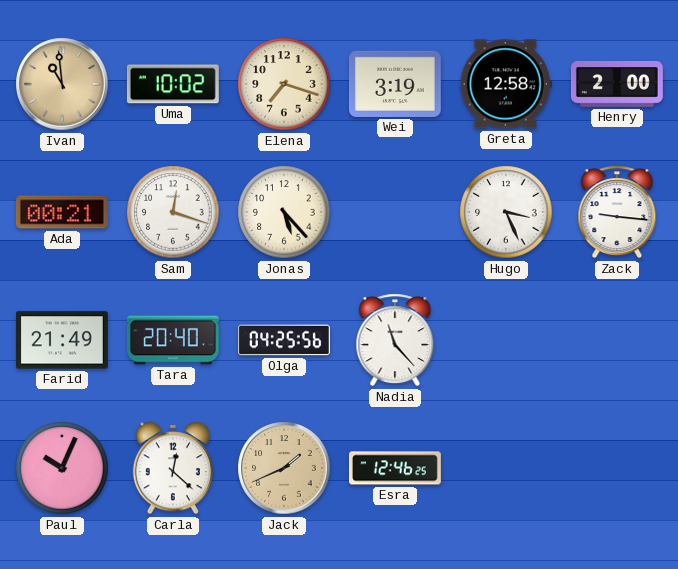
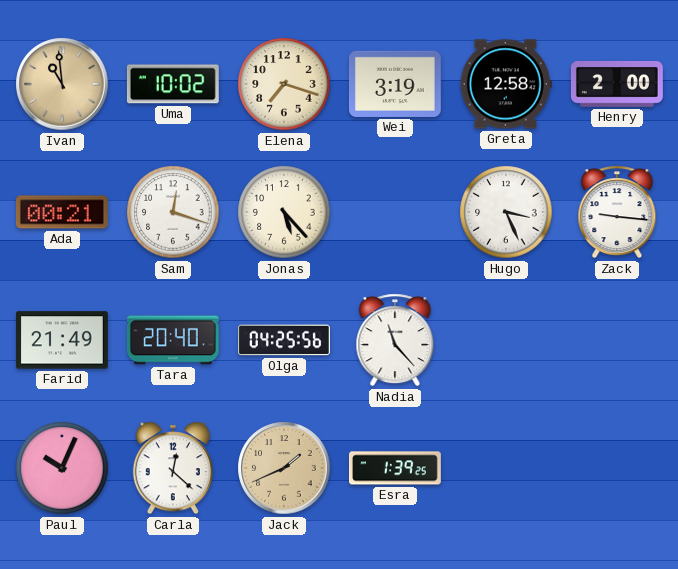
Esra: 12:46 -> 1:39
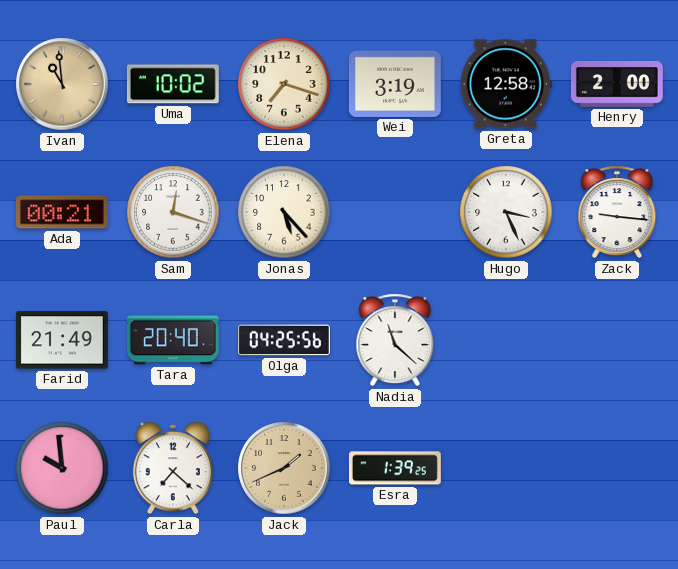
Nadia: 11:23 -> 11:22
Paul: 10:04 -> 9:59
Carla: 12:22 -> 7:22
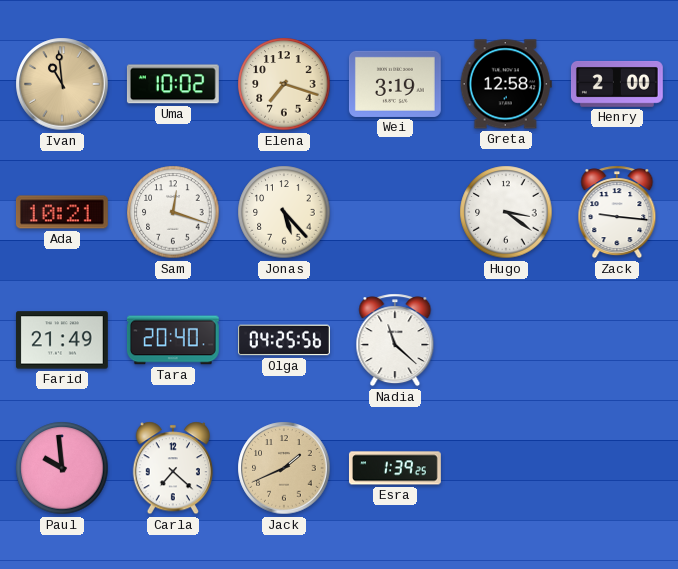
Ada: 00:21 -> 10:21
Hugo: 3:26 -> 3:21
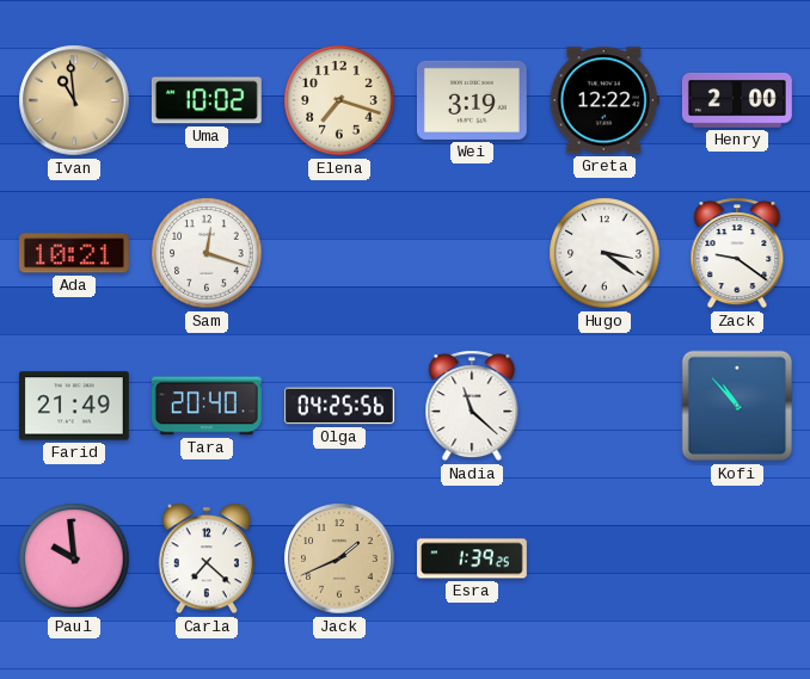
Greta: 12:58 -> 12:22
Jonas: 5:23 -> none
Zack: 9:16 -> 9:21
Kofi: none -> 10:53
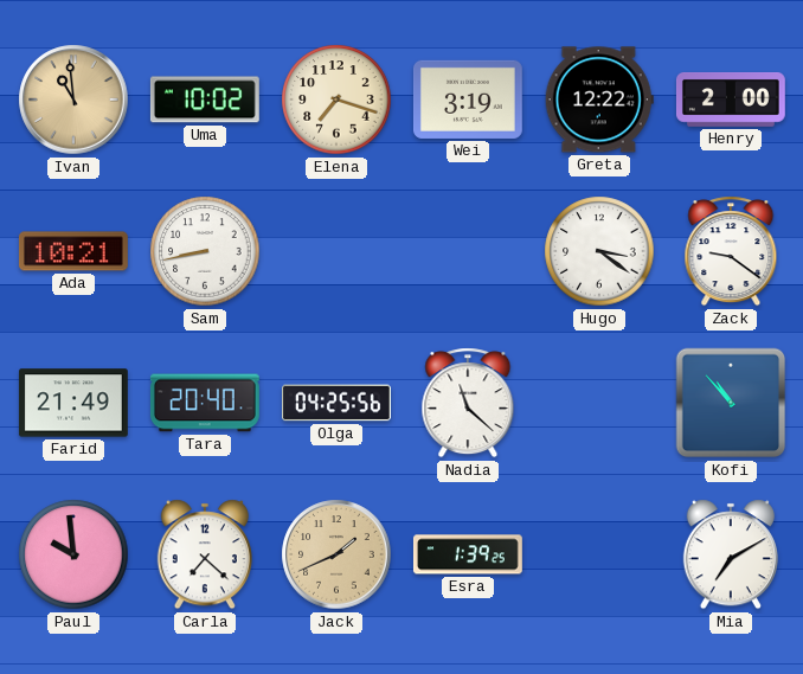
Sam: 12:18 -> 8:43
Mia: none -> 7:10
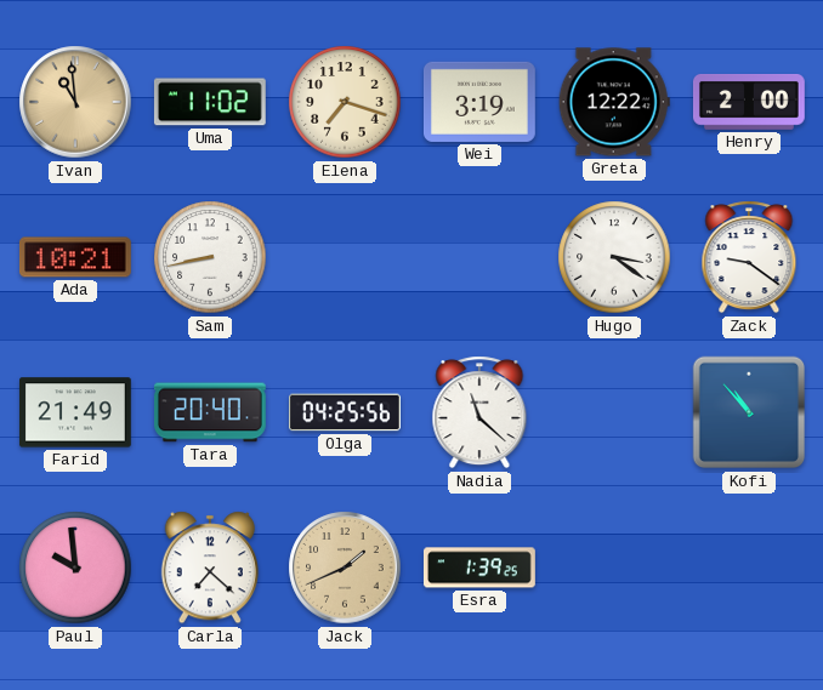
Uma: 10:02 -> 11:02
Mia: 7:10 -> none
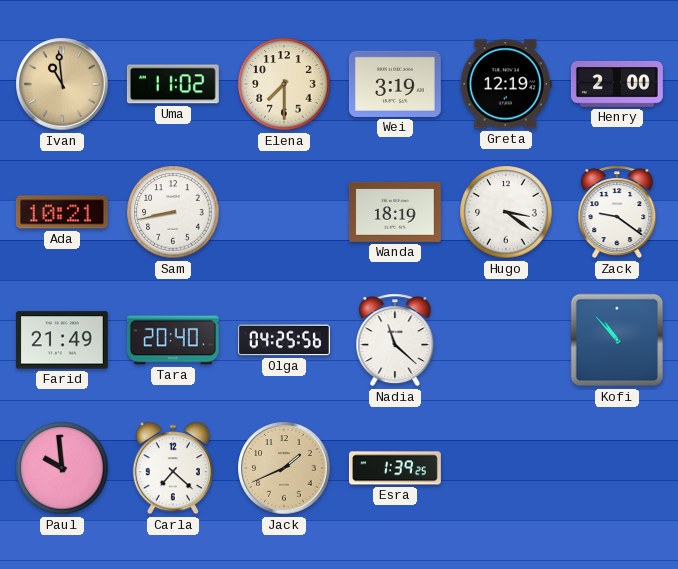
Elena: 7:18 -> 7:30
Greta: 12:22 -> 12:19
Wanda: none -> 18:19
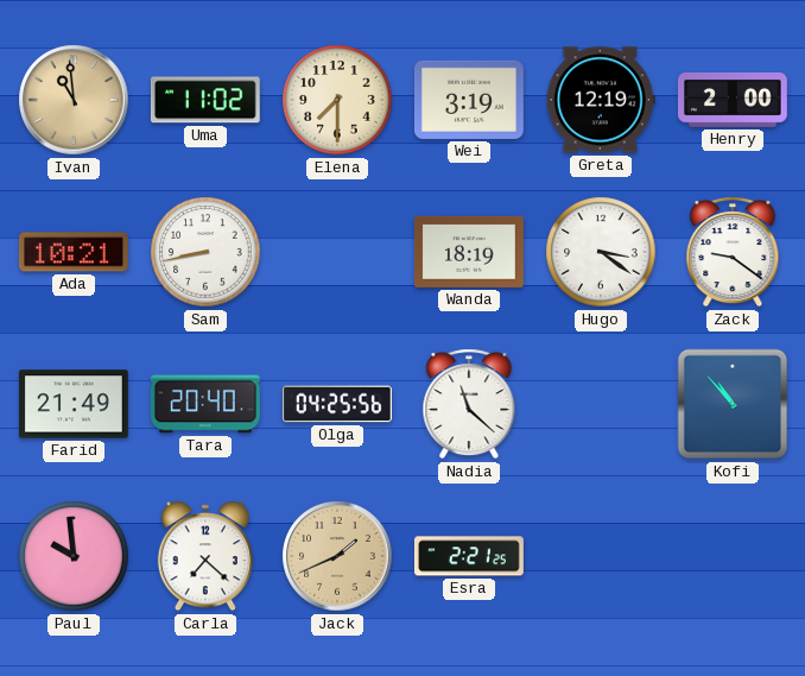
Esra: 1:39 -> 2:21
